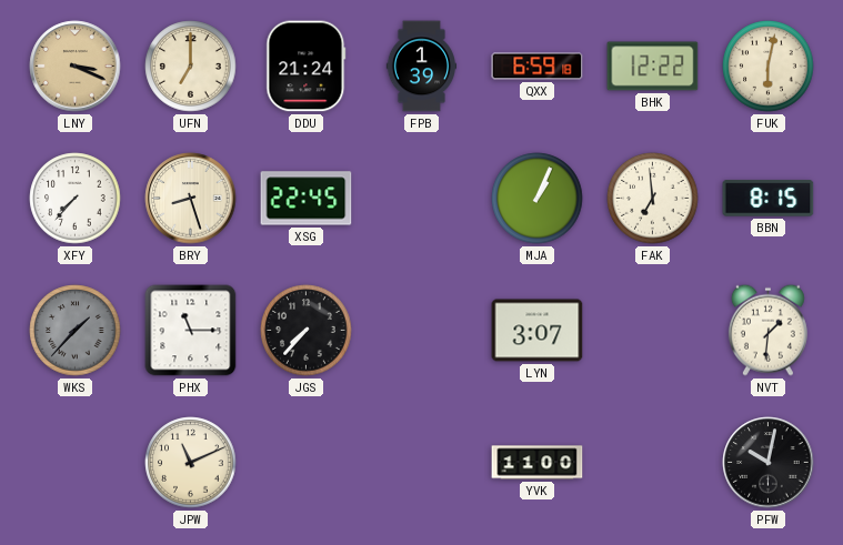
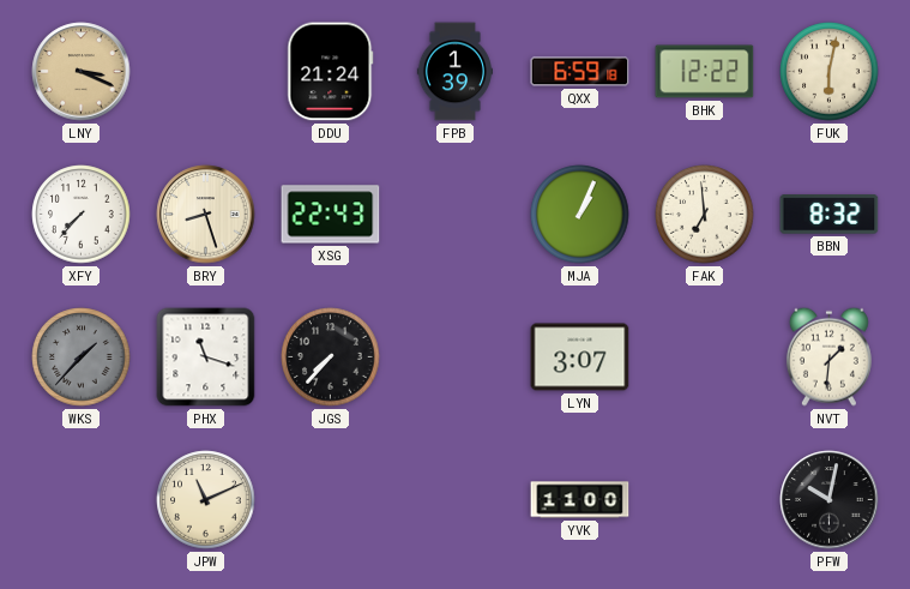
UFN: 7:00 -> none
XSG: 22:45 -> 22:43
BBN: 8:15 -> 8:32
PHX: 11:15 -> 11:18
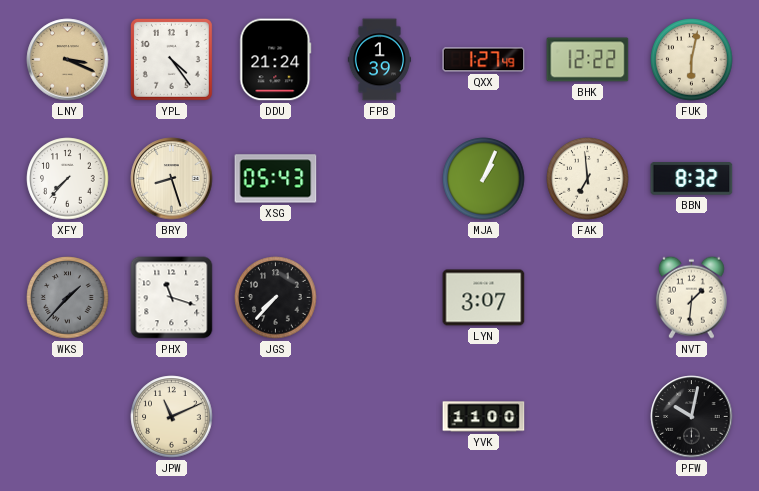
YPL: none -> 4:24
QXX: 6:59 -> 1:27
XSG: 22:43 -> 05:43
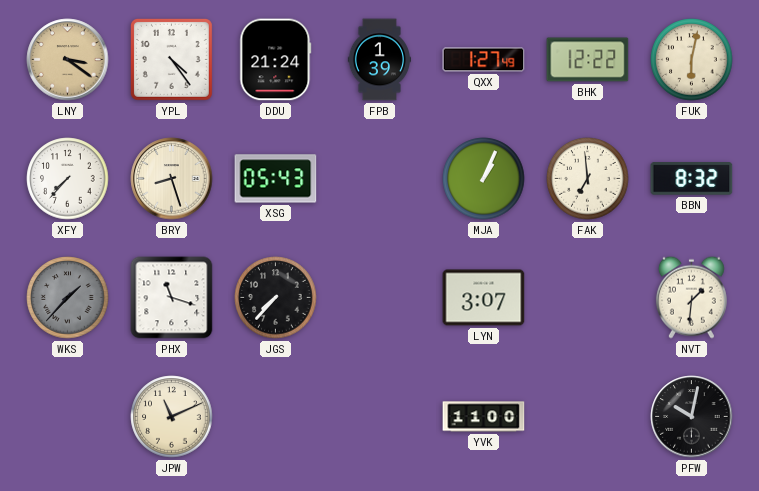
LNY: 3:19 -> 3:21
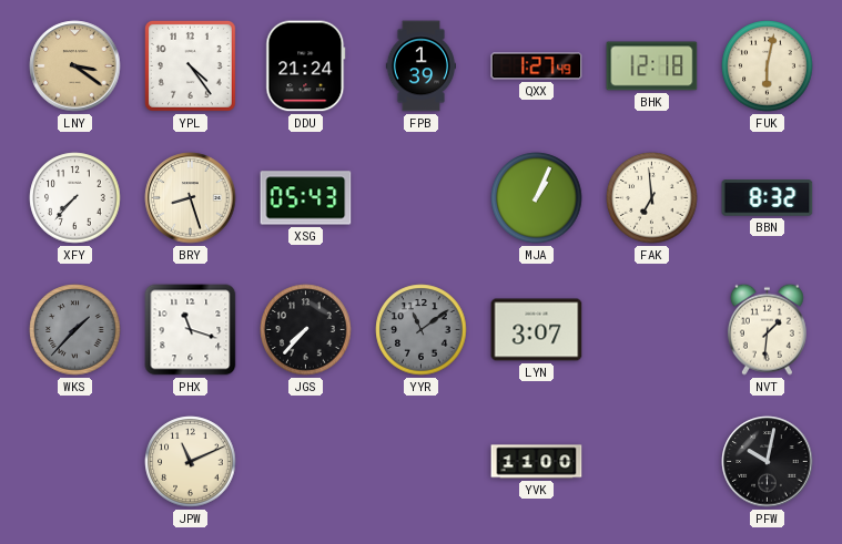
BHK: 12:22 -> 12:18
YYR: none -> 11:09
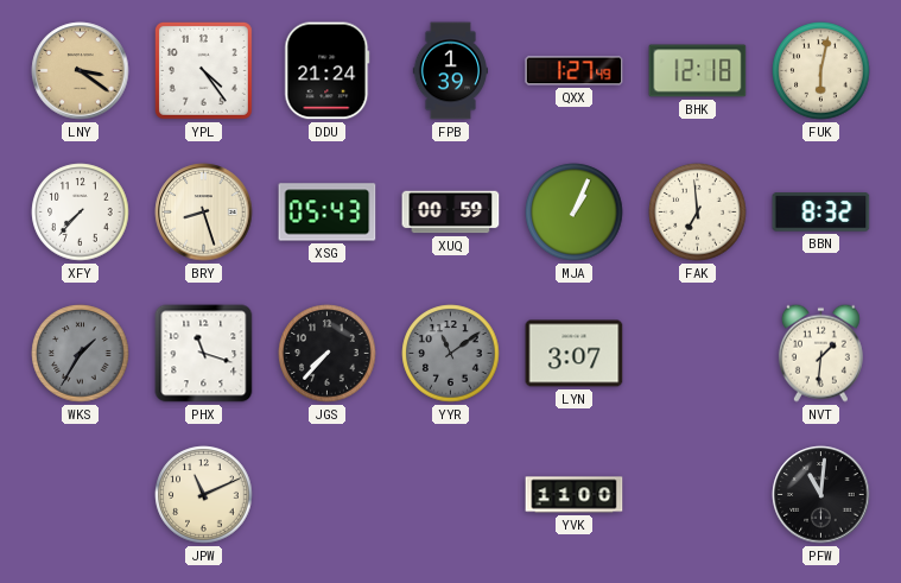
XUQ: none -> 00:59
WKS: 1:37 -> 1:35
PFW: 10:02 -> 11:01
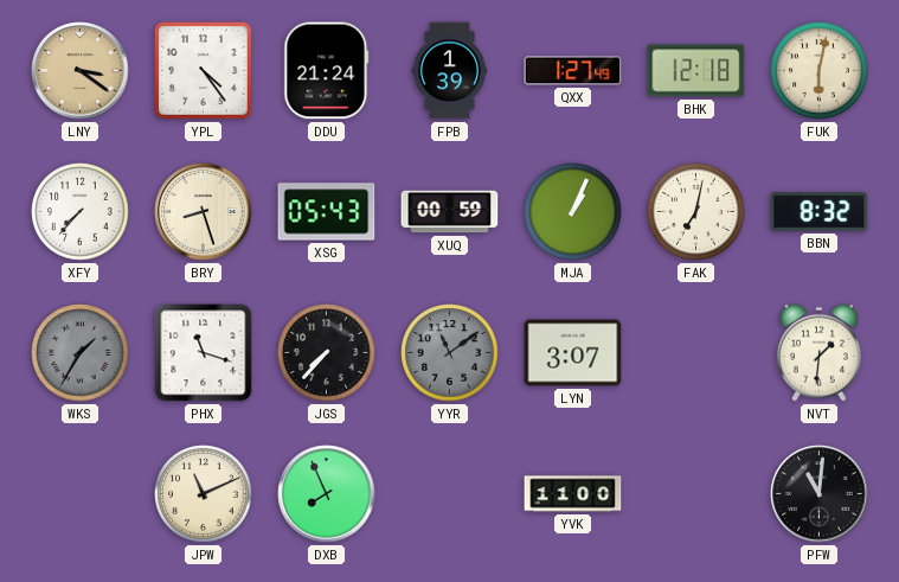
FAK: 6:59 -> 7:02
DXB: none -> 7:56
